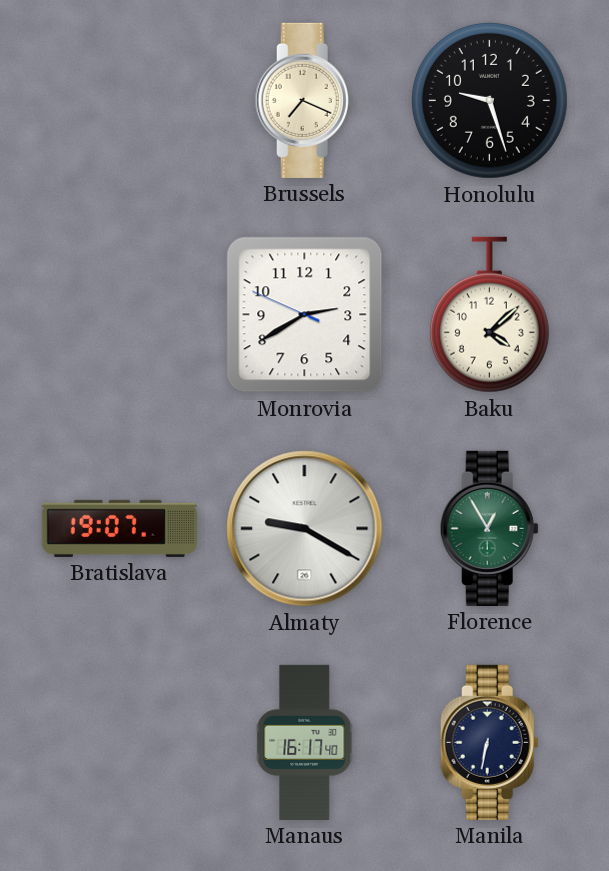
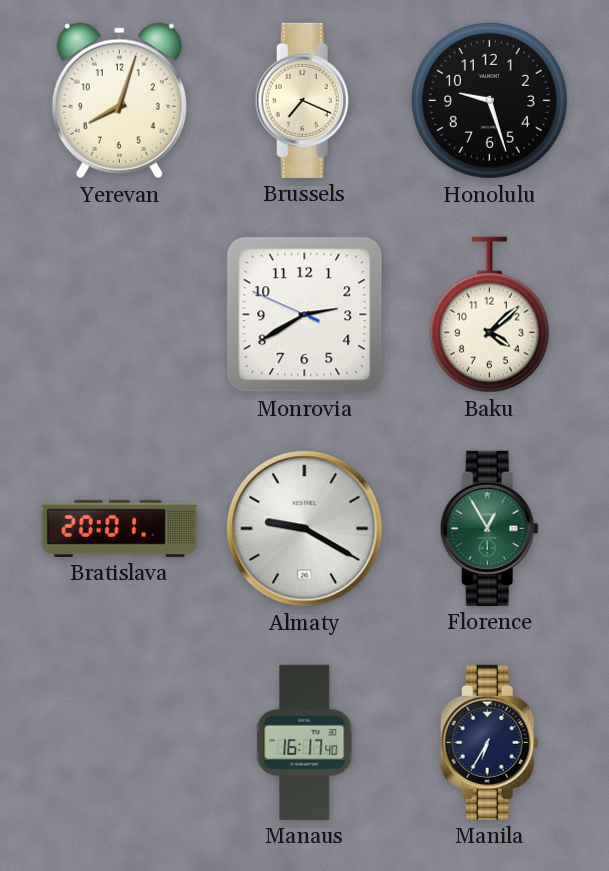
Yerevan: none -> 8:03
Bratislava: 19:07 -> 20:01
Manila: 6:32 -> 6:35
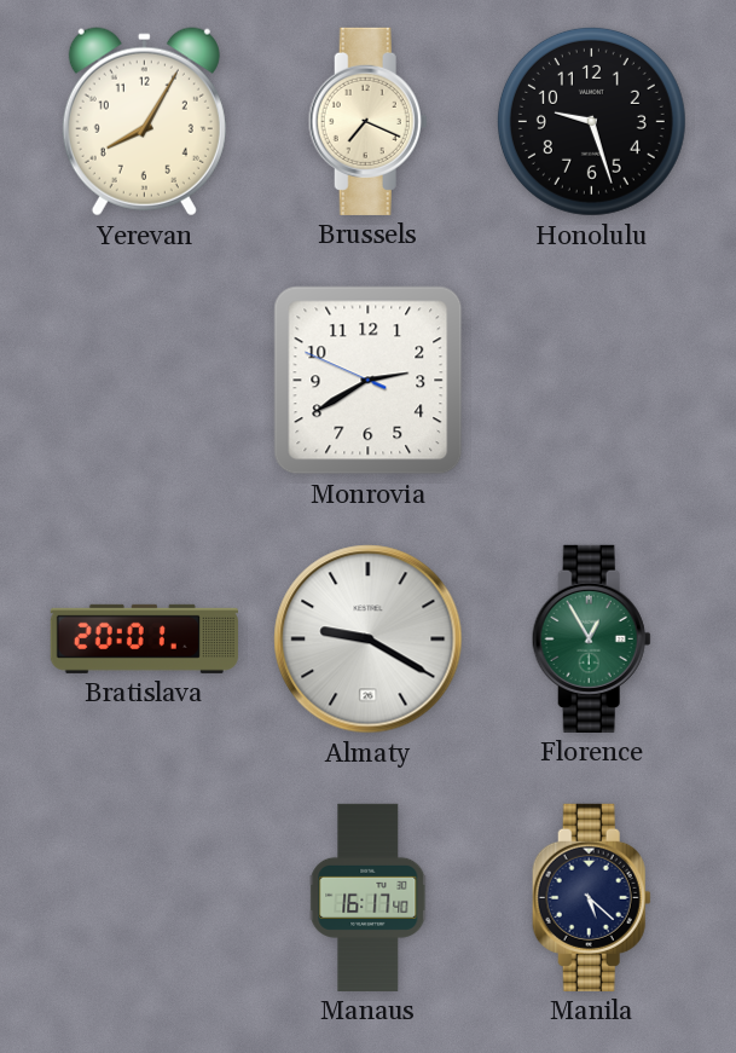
Yerevan: 8:03 -> 8:05
Baku: 4:08 -> none
Manila: 6:35 -> 5:22
